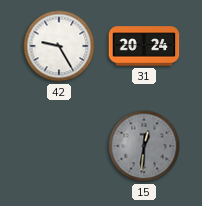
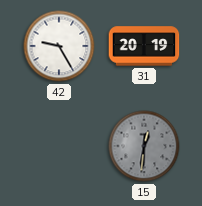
31: 20:24 -> 20:19
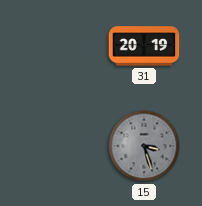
42: 9:25 -> none
15: 12:31 -> 3:27
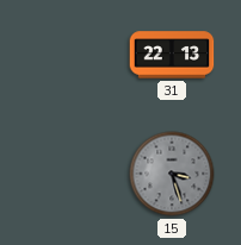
31: 20:19 -> 22:13
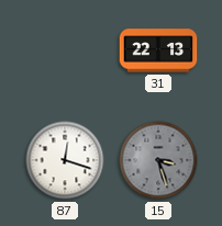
87: none -> 12:18
